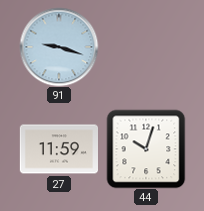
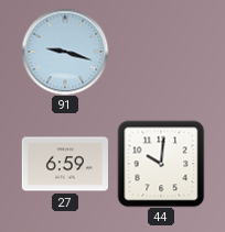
27: 11:59 -> 6:59
44: 10:03 -> 10:01
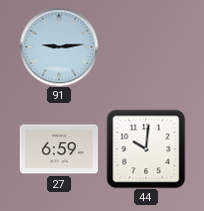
91: 9:18 -> 9:14
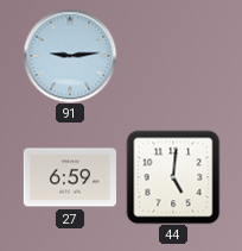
44: 10:01 -> 5:01
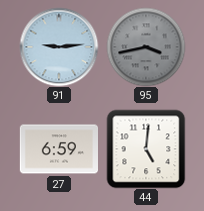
95: none -> 3:43
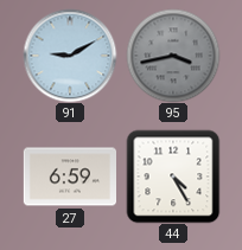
91: 9:14 -> 9:10
44: 5:01 -> 4:25
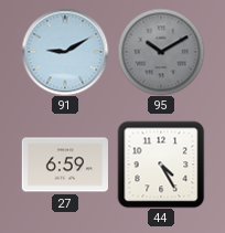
95: 3:43 -> 10:10
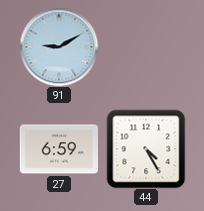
95: 10:10 -> none
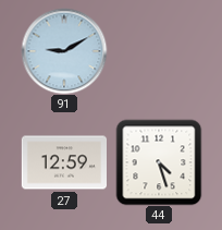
27: 6:59 -> 12:59
44: 4:25 -> 4:27
